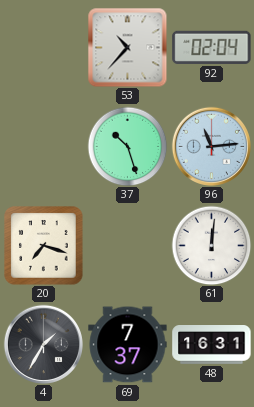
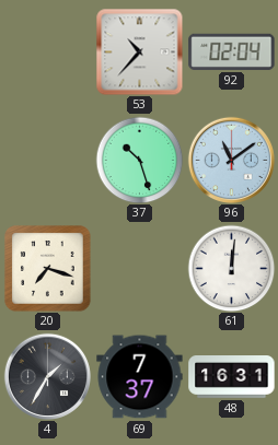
96: 11:14 -> 11:09
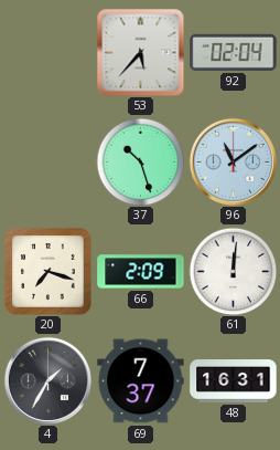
53: 10:37 -> 5:37
66: none -> 2:09
